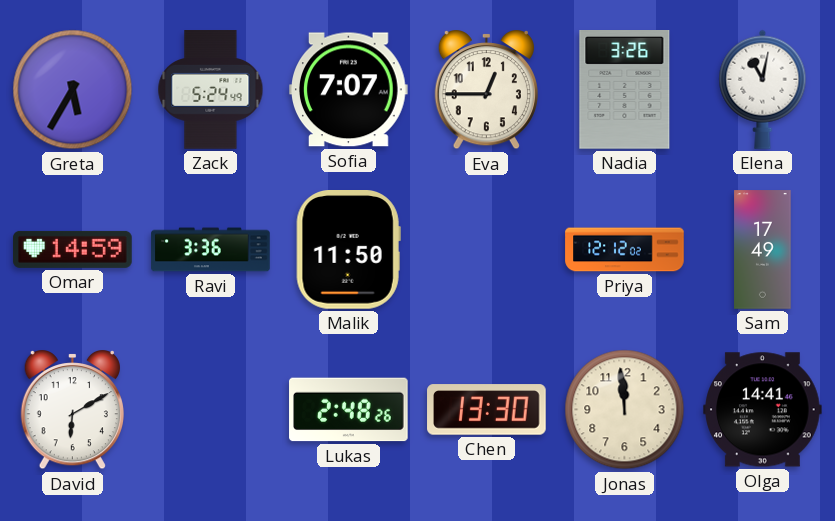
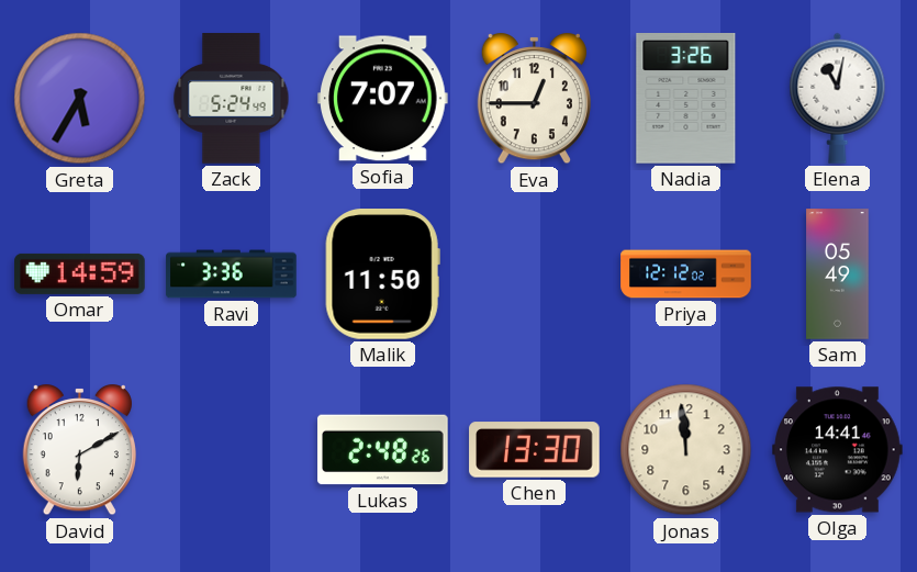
Sam: 17:49 -> 05:49
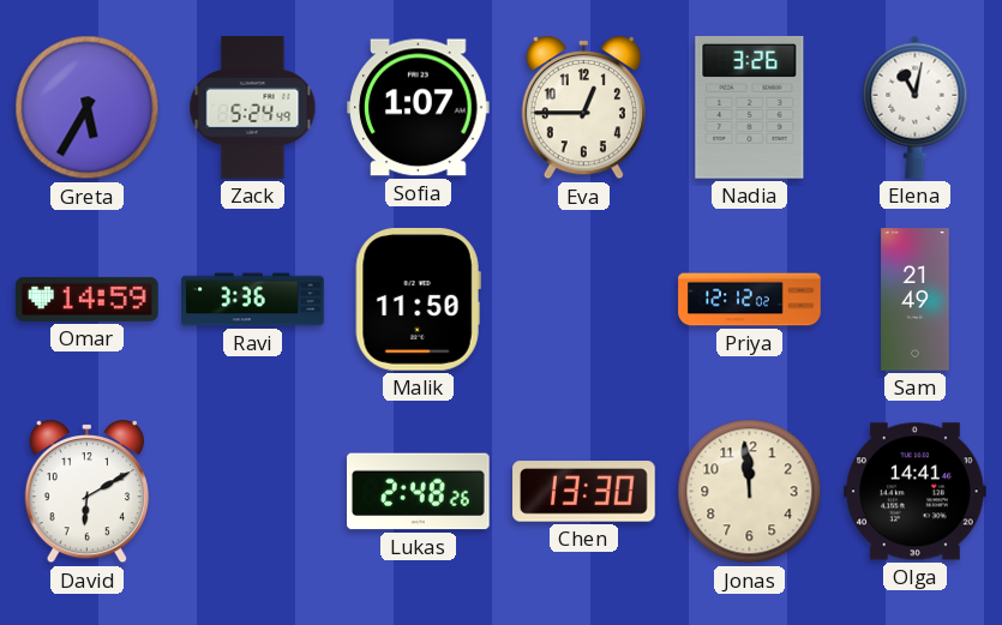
Sofia: 7:07 -> 1:07
Sam: 05:49 -> 21:49
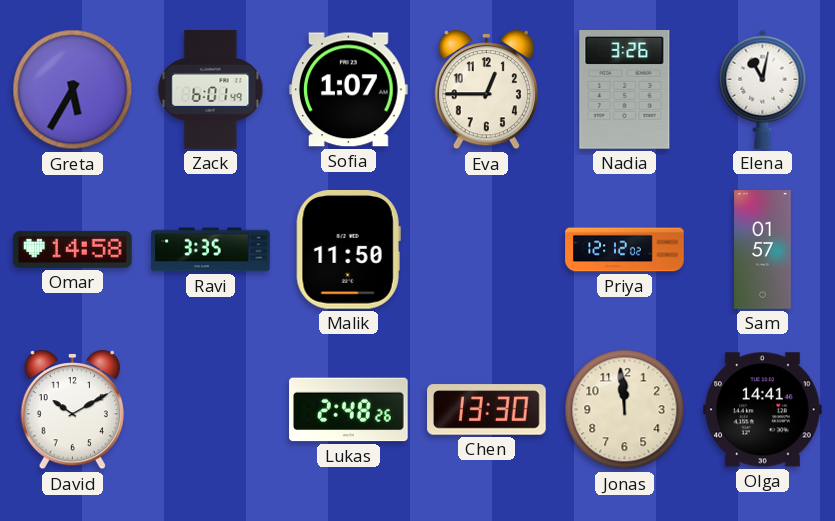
Zack: 5:24 -> 6:01
Omar: 14:59 -> 14:58
Ravi: 3:36 -> 3:35
Sam: 21:49 -> 01:57
David: 6:10 -> 10:10
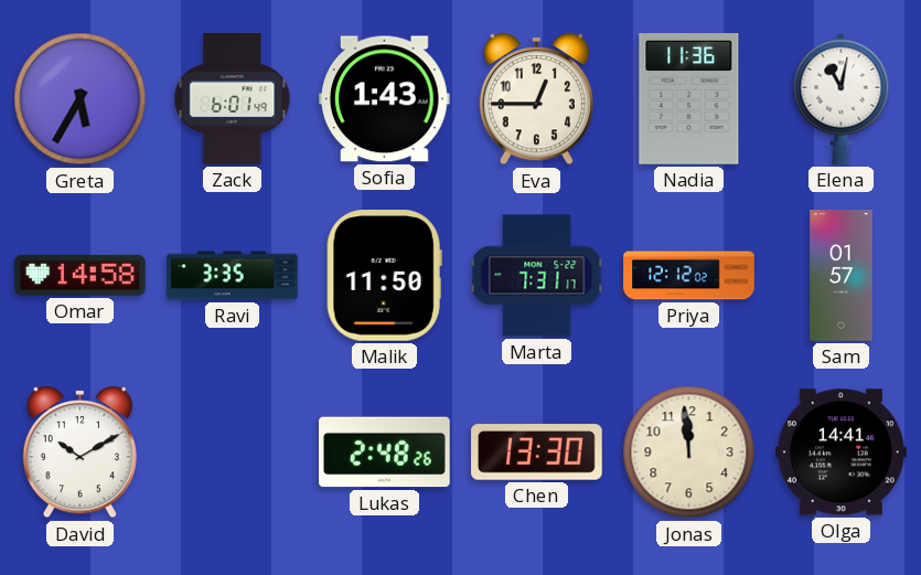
Sofia: 1:07 -> 1:43
Nadia: 3:26 -> 11:36
Marta: none -> 7:31
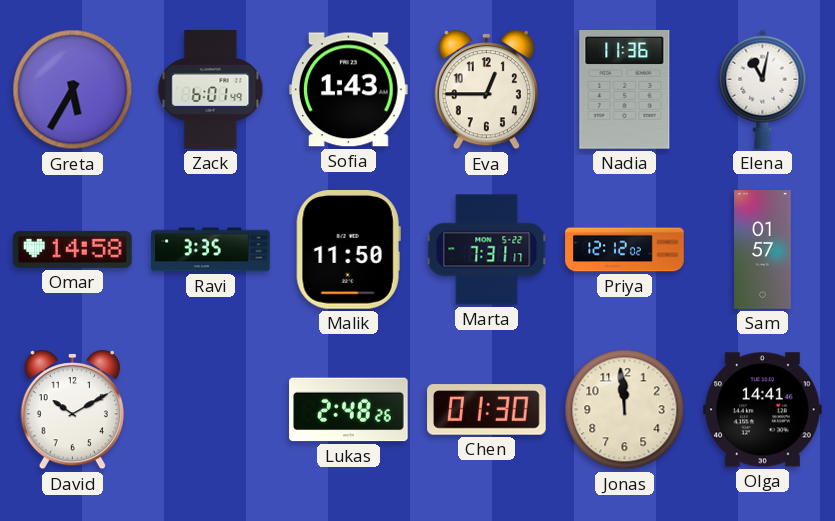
Chen: 13:30 -> 01:30
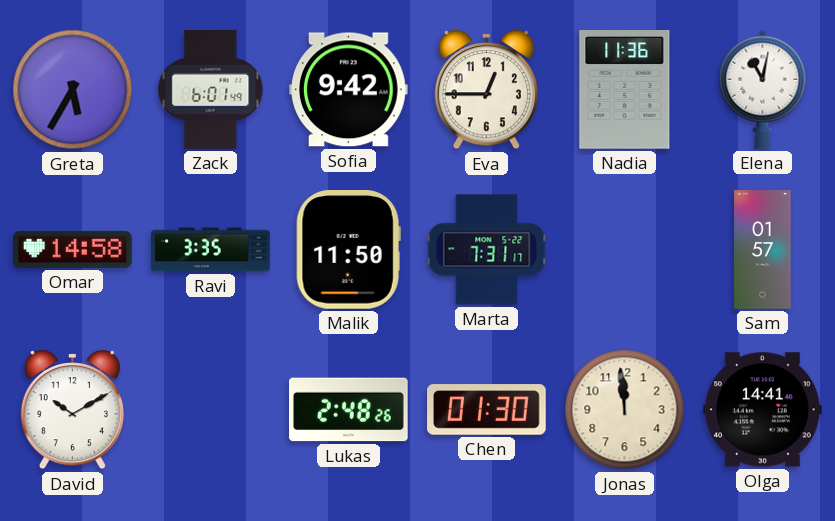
Sofia: 1:43 -> 9:42
Priya: 12:12 -> none
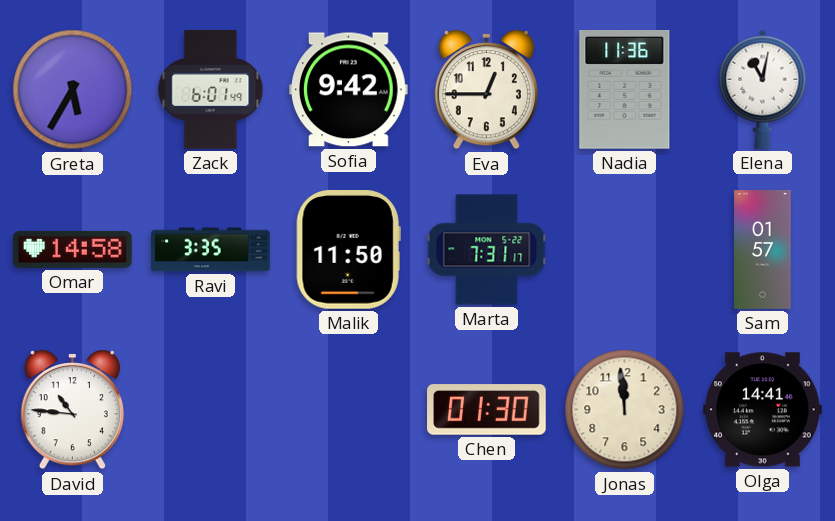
David: 10:10 -> 10:46
Lukas: 2:48 -> none
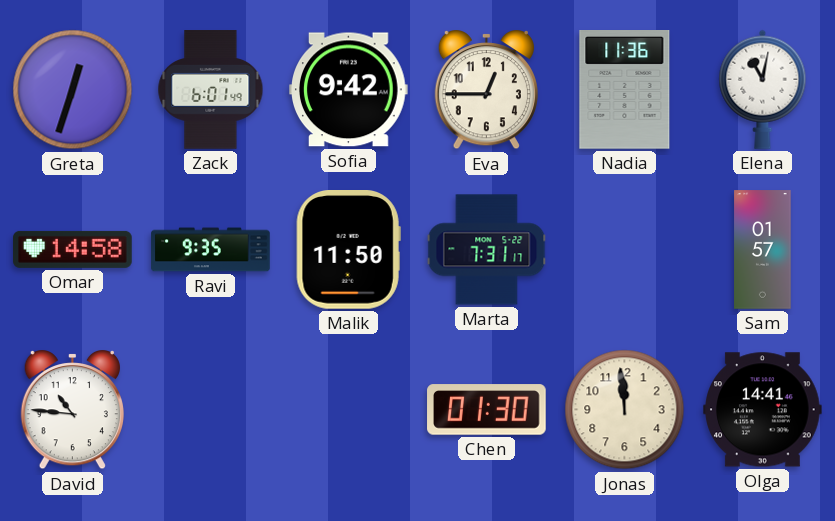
Greta: 5:35 -> 12:33
Ravi: 3:35 -> 9:35
